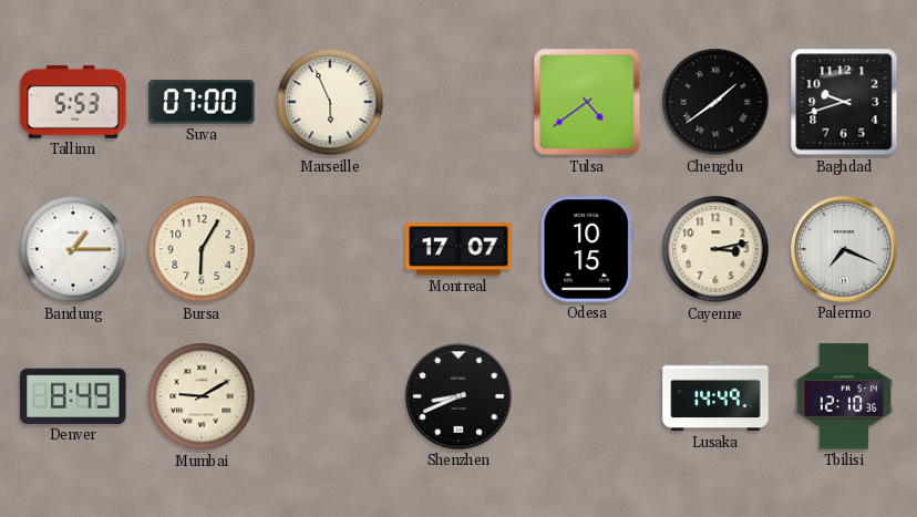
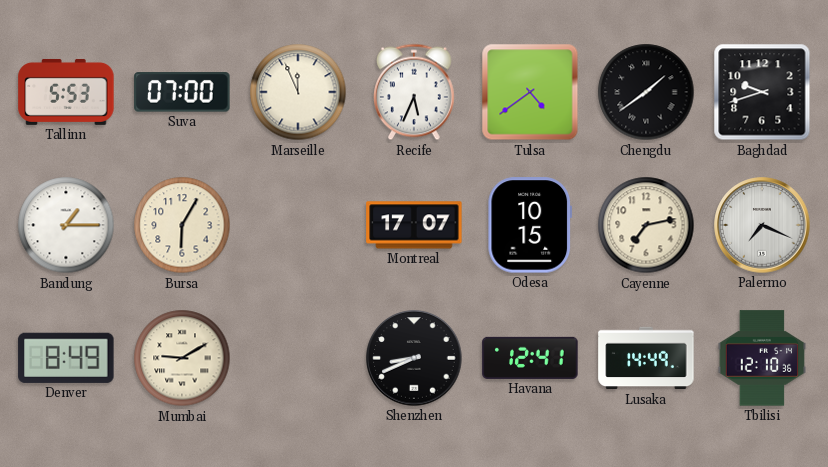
Marseille: 5:56 -> 11:56
Recife: none -> 5:34
Cayenne: 3:13 -> 7:13
Havana: none -> 12:41
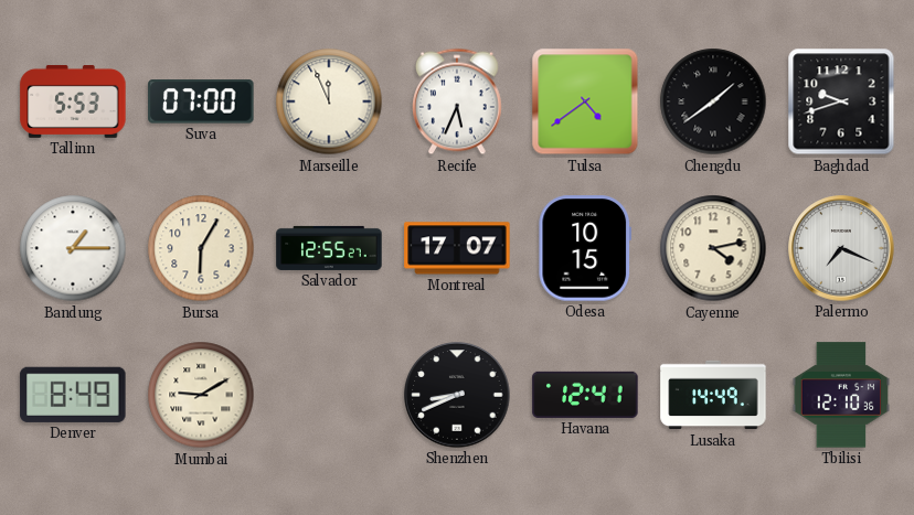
Salvador: none -> 12:55
Cayenne: 7:13 -> 4:13
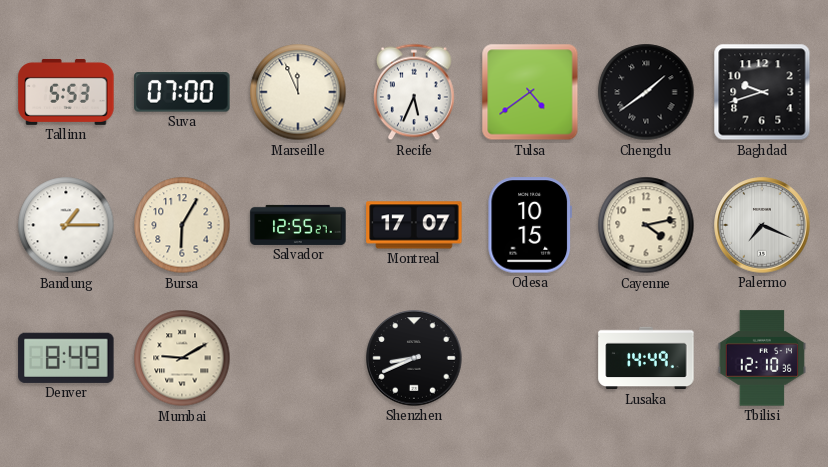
Havana: 12:41 -> none
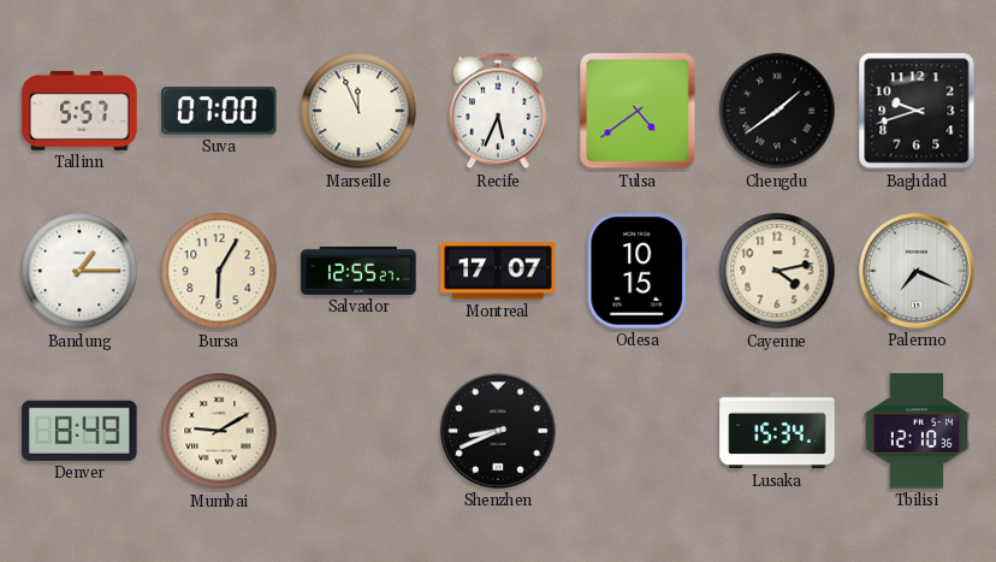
Tallinn: 5:53 -> 5:57
Lusaka: 14:49 -> 15:34
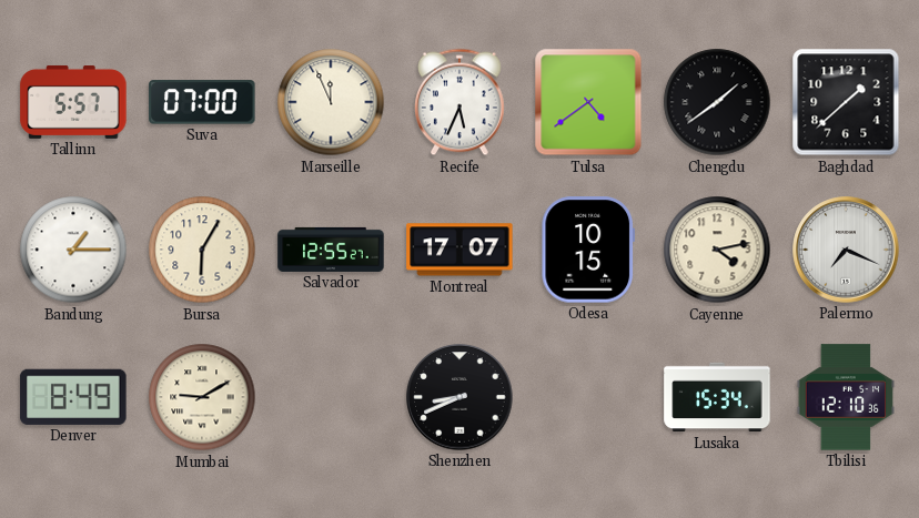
Baghdad: 9:42 -> 1:38
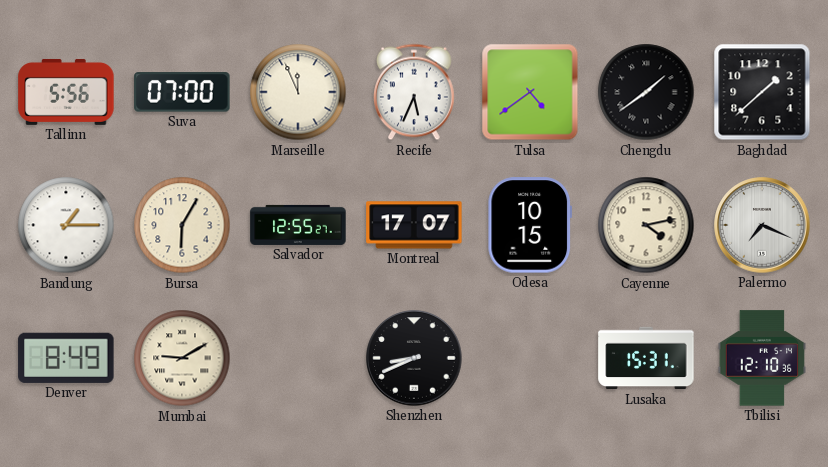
Tallinn: 5:57 -> 5:56
Lusaka: 15:34 -> 15:31
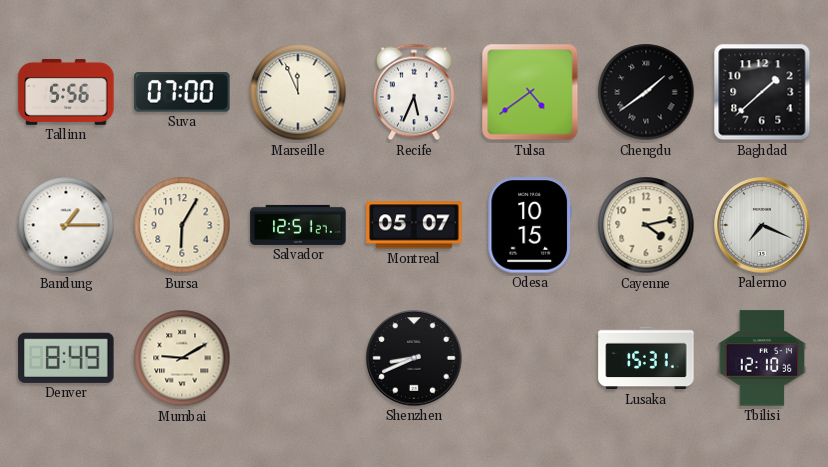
Salvador: 12:55 -> 12:51
Montreal: 17:07 -> 05:07
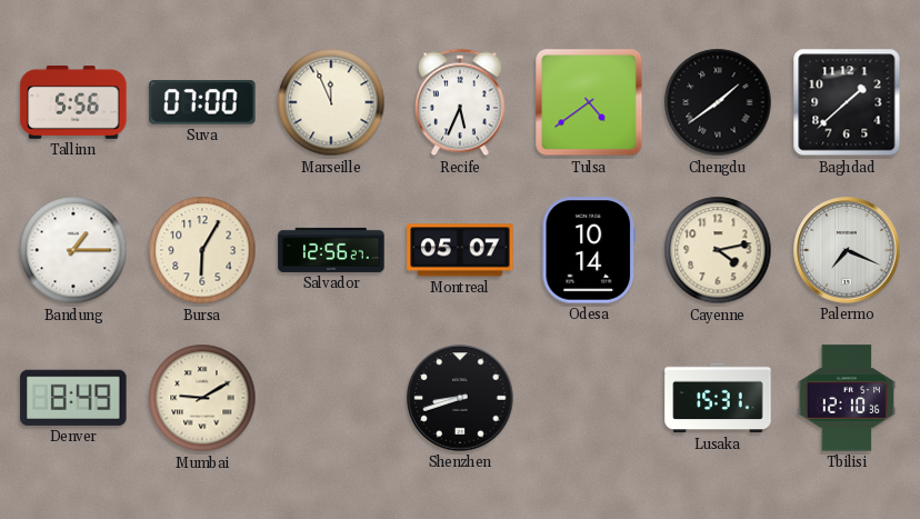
Salvador: 12:51 -> 12:56
Odesa: 10:15 -> 10:14
Shenzhen: 8:41 -> 8:42
